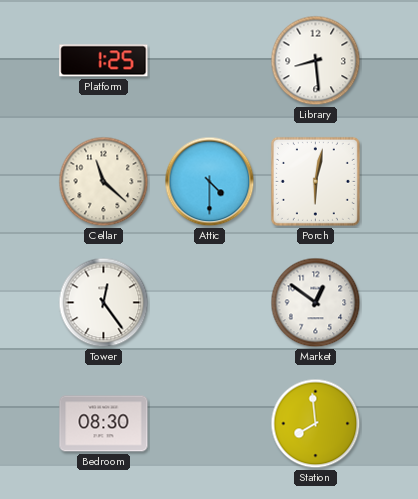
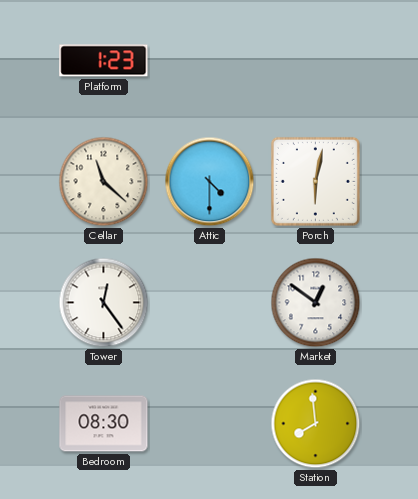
Platform: 1:25 -> 1:23
Library: 8:29 -> none
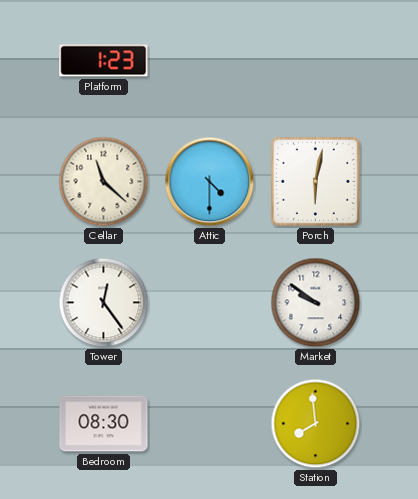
Market: 12:51 -> 9:51
